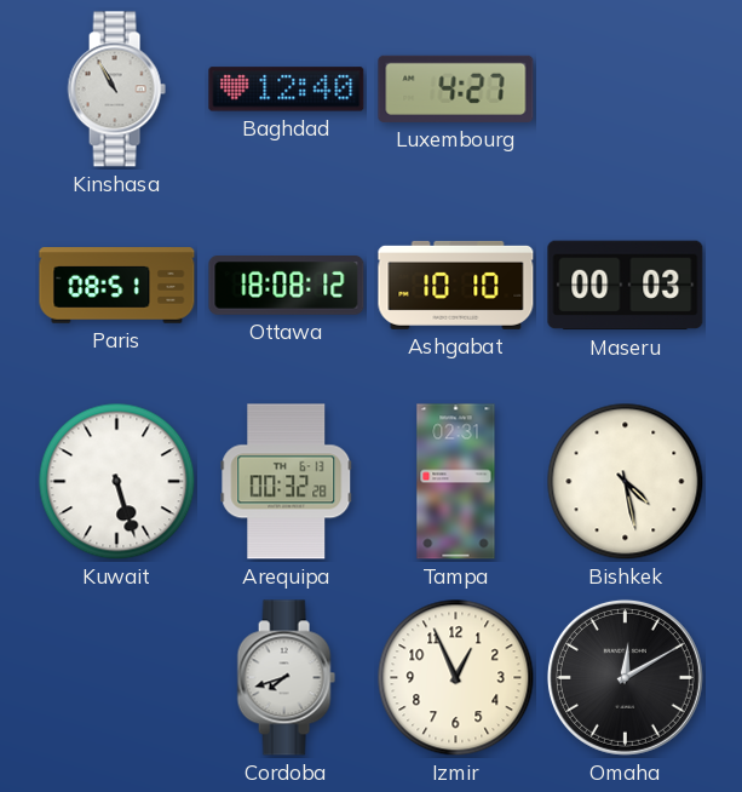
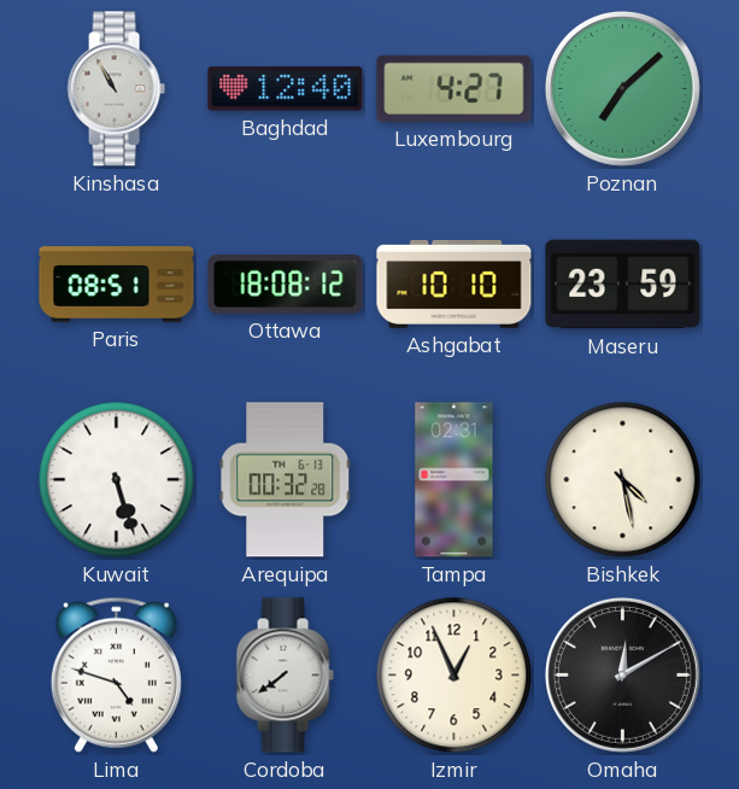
Poznan: none -> 7:08
Maseru: 00:03 -> 23:59
Lima: none -> 4:48
Cordoba: 7:42 -> 7:39
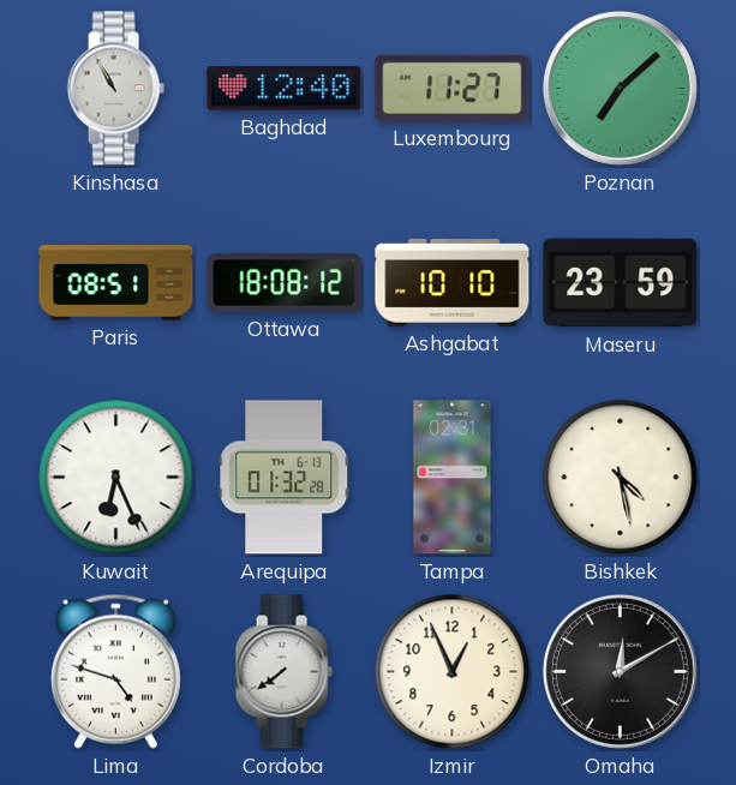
Luxembourg: 4:27 -> 11:27
Kuwait: 5:27 -> 6:26
Arequipa: 00:32 -> 01:32
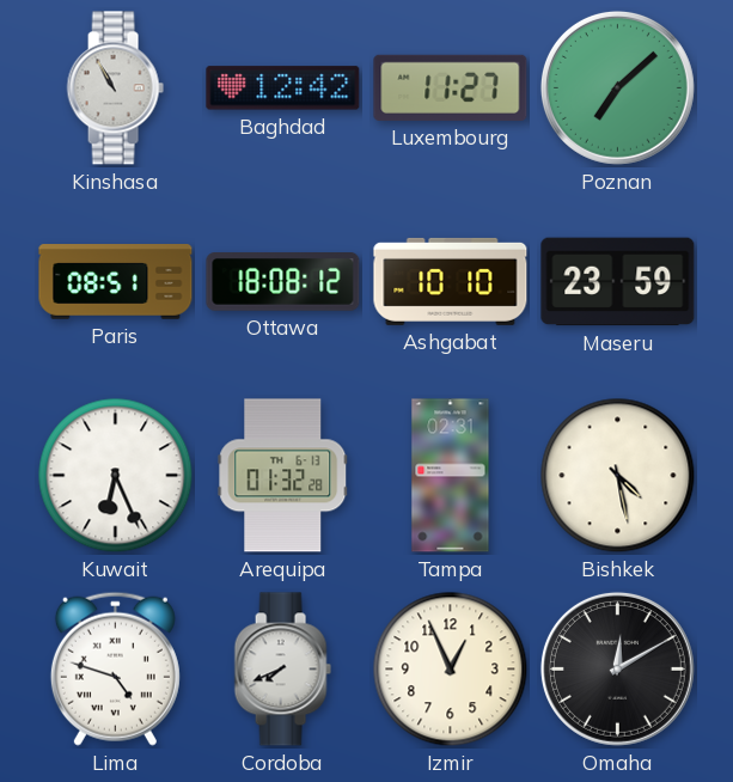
Baghdad: 12:40 -> 12:42
Cordoba: 7:39 -> 7:41
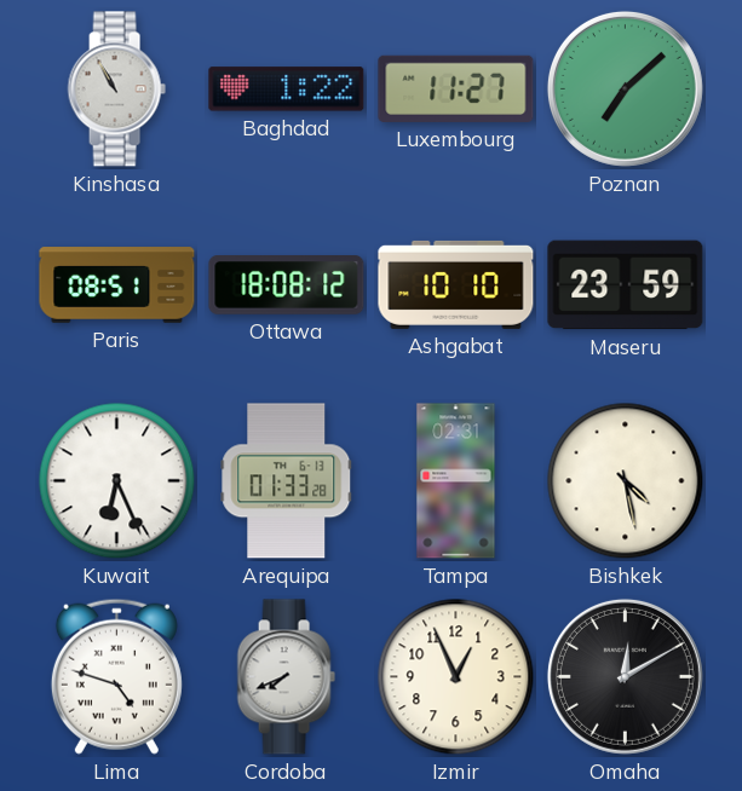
Baghdad: 12:42 -> 1:22
Arequipa: 01:32 -> 01:33
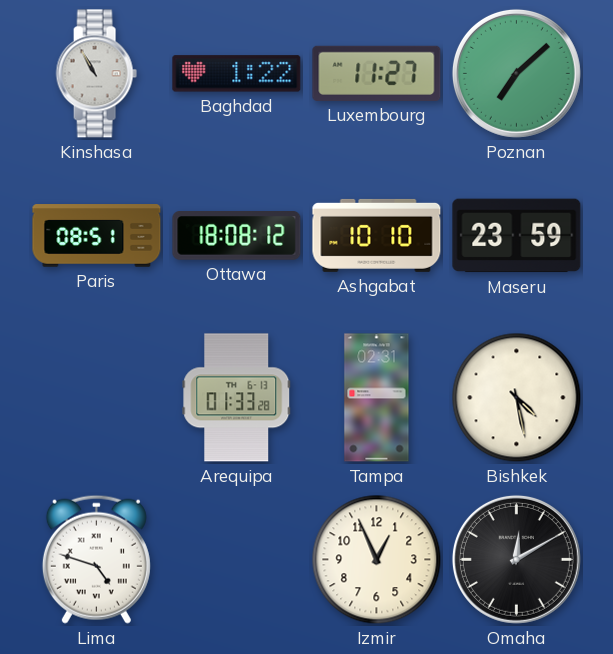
Kuwait: 6:26 -> none
Cordoba: 7:41 -> none
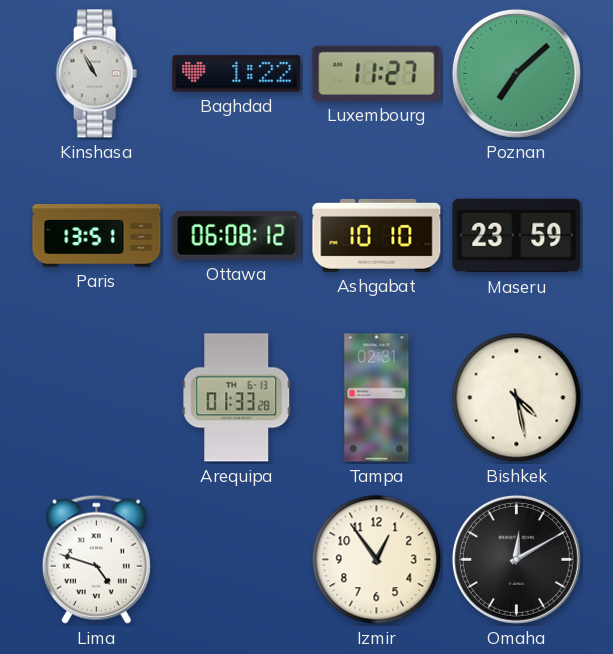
Paris: 08:51 -> 13:51
Ottawa: 18:08 -> 06:08
Izmir: 12:56 -> 12:54
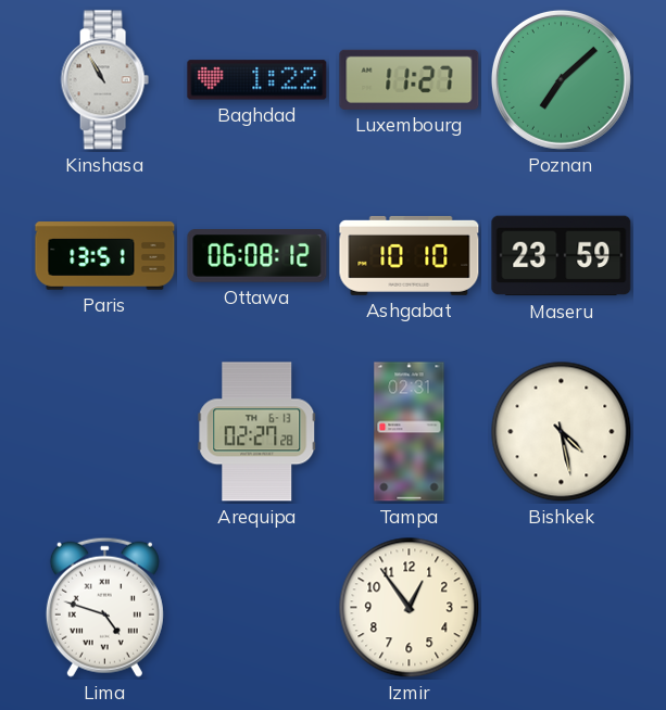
Arequipa: 01:33 -> 02:27
Omaha: 12:10 -> none
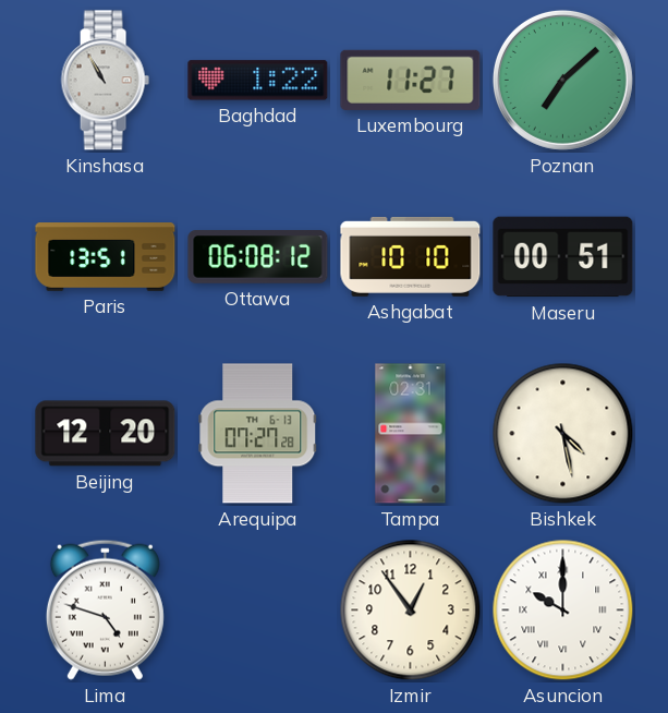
Maseru: 23:59 -> 00:51
Beijing: none -> 12:20
Arequipa: 02:27 -> 07:27
Asuncion: none -> 10:00
